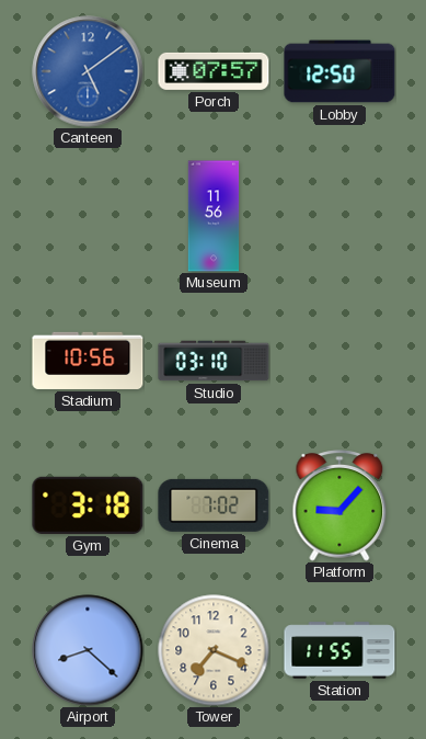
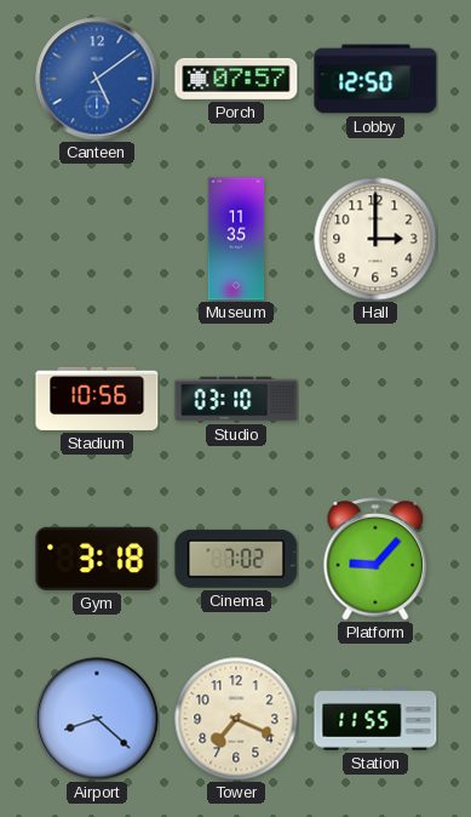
Museum: 11:56 -> 11:35
Hall: none -> 3:00
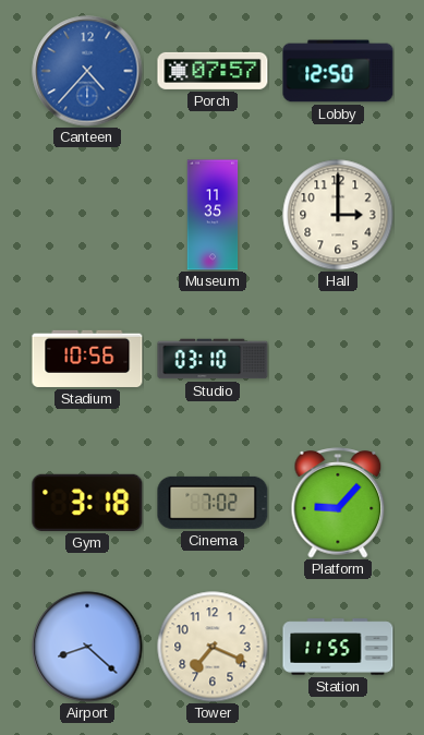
Canteen: 5:09 -> 4:37
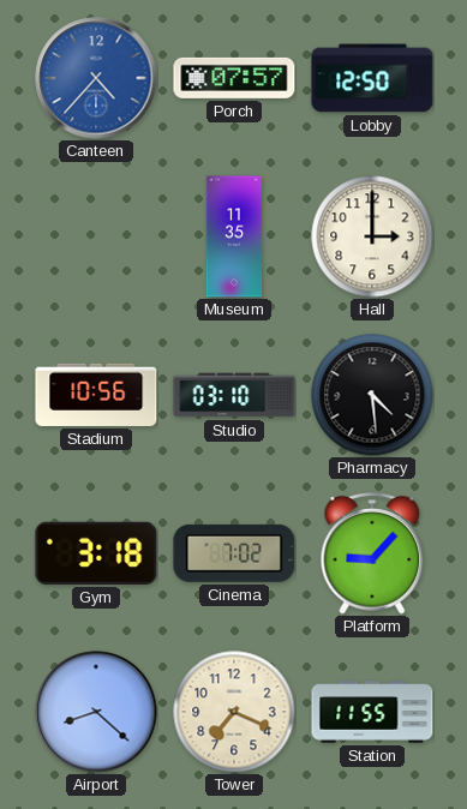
Pharmacy: none -> 4:29
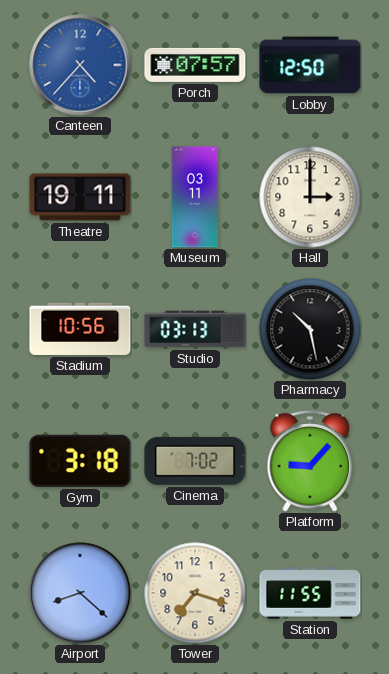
Theatre: none -> 19:11
Museum: 11:35 -> 03:11
Studio: 03:10 -> 03:13
Pharmacy: 4:29 -> 10:28
Tower: 7:19 -> 7:18
